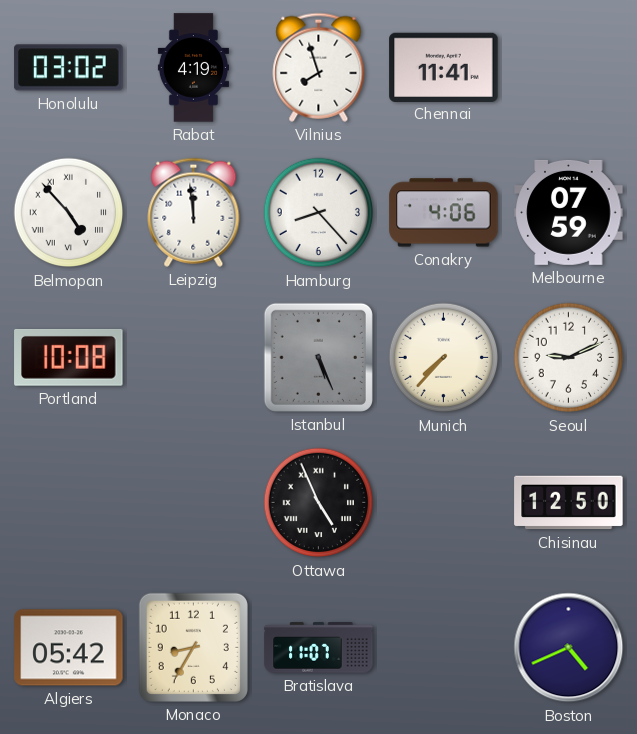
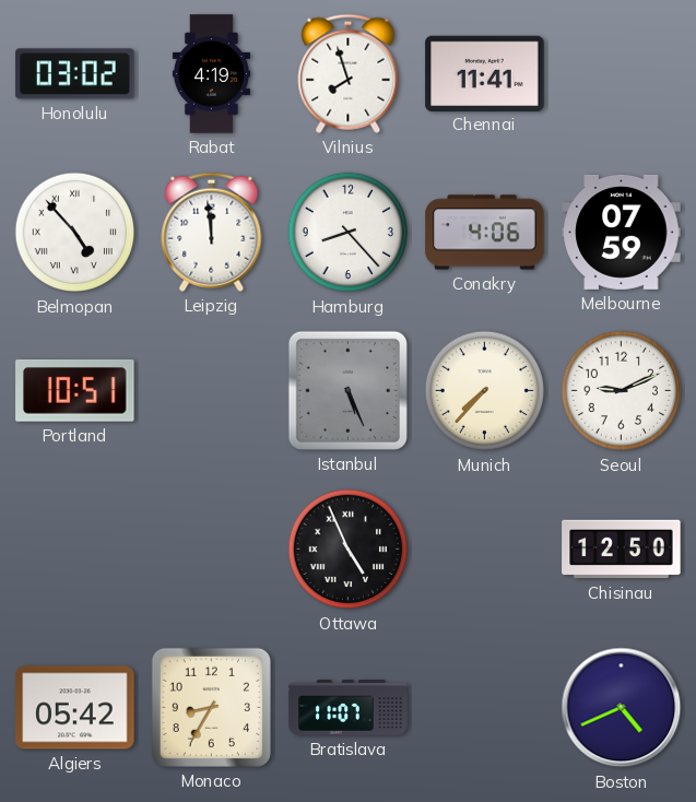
Portland: 10:08 -> 10:51
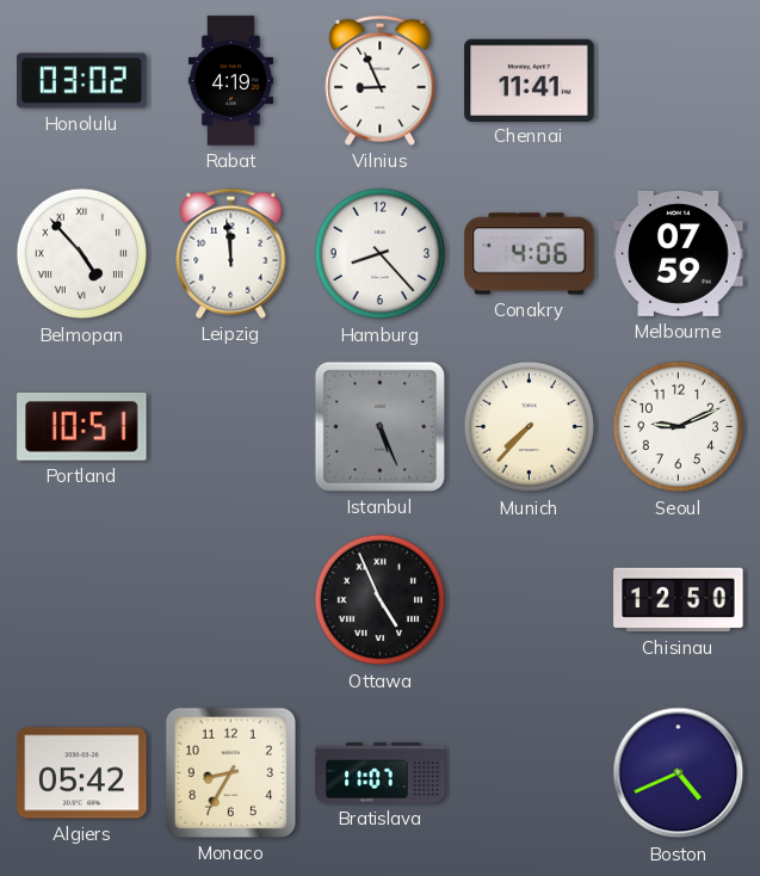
Vilnius: 7:57 -> 8:56
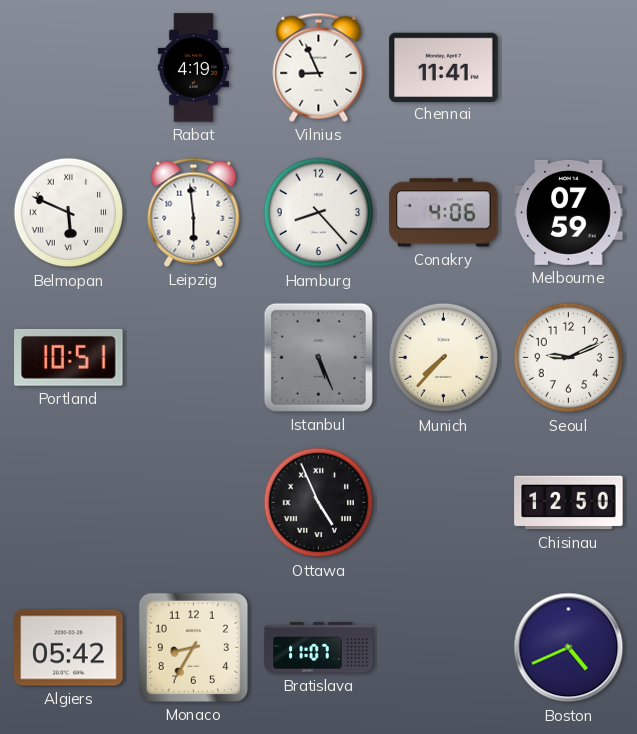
Honolulu: 03:02 -> none
Belmopan: 4:53 -> 5:49
Leipzig: 11:59 -> 5:59
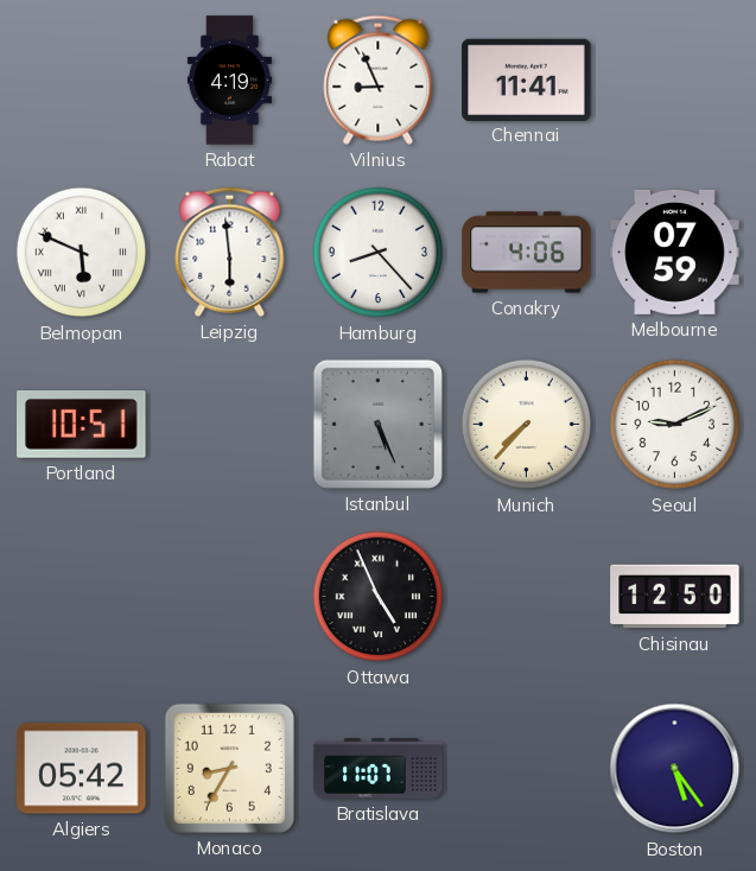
Boston: 4:41 -> 5:24
